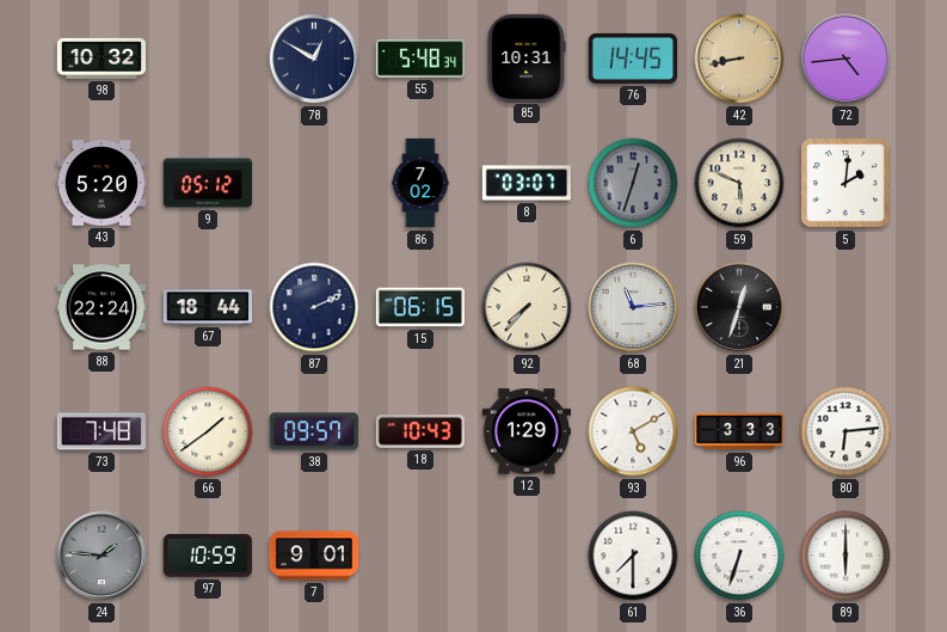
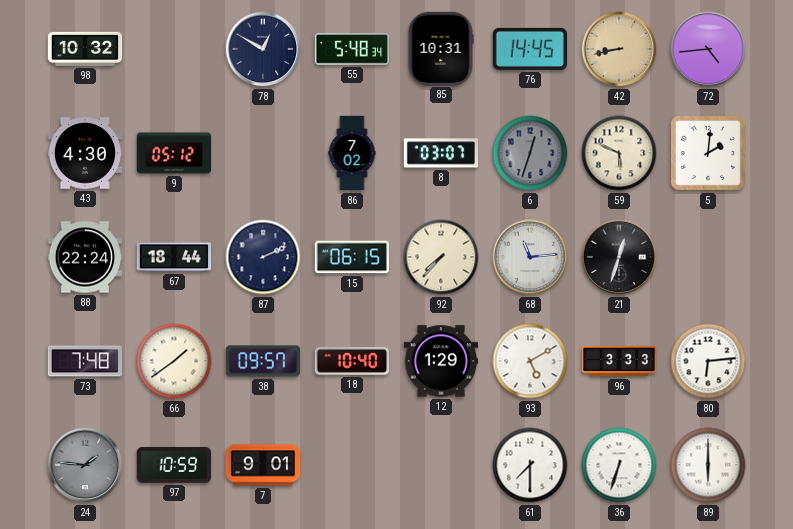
43: 5:20 -> 4:30
18: 10:43 -> 10:40
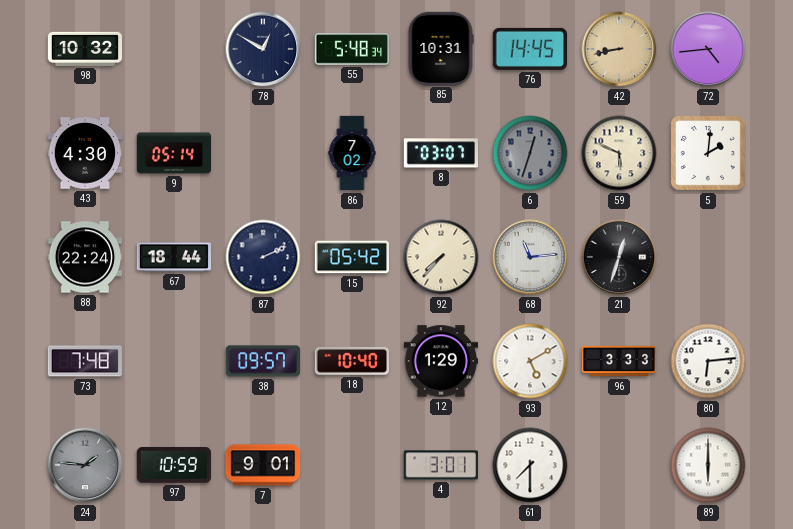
9: 05:12 -> 05:14
15: 06:15 -> 05:42
66: 1:39 -> none
4: none -> 3:01
36: 6:33 -> none
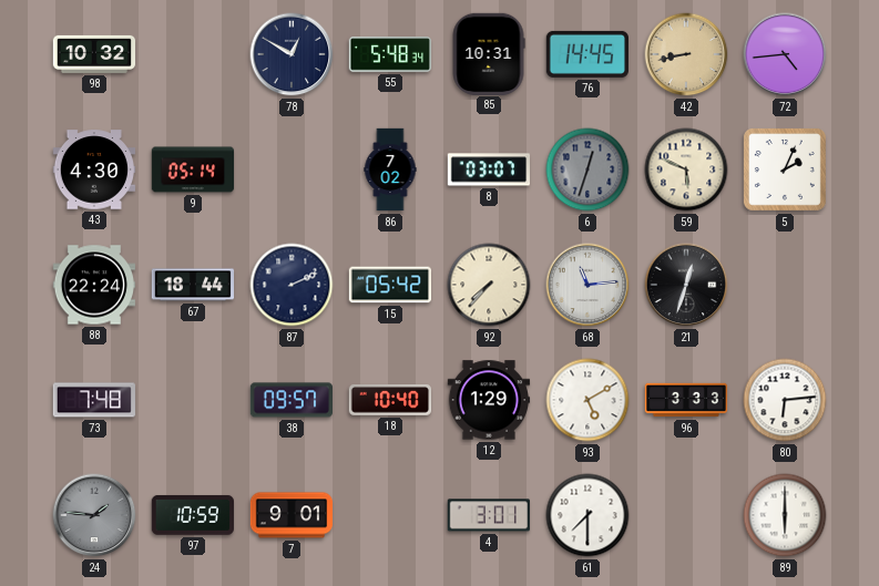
5: 2:01 -> 2:04
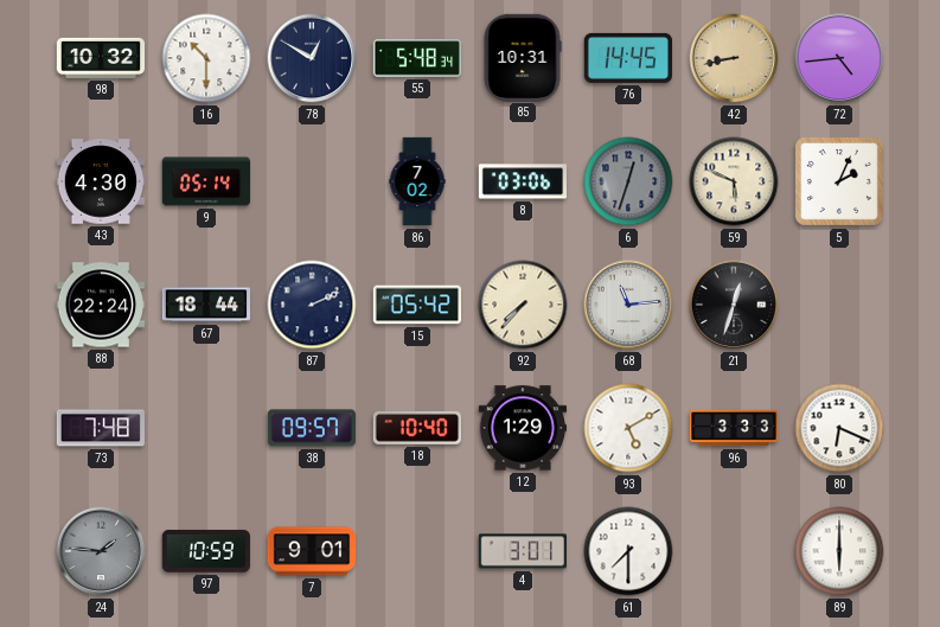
16: none -> 10:30
8: 03:07 -> 03:06
80: 6:14 -> 6:19
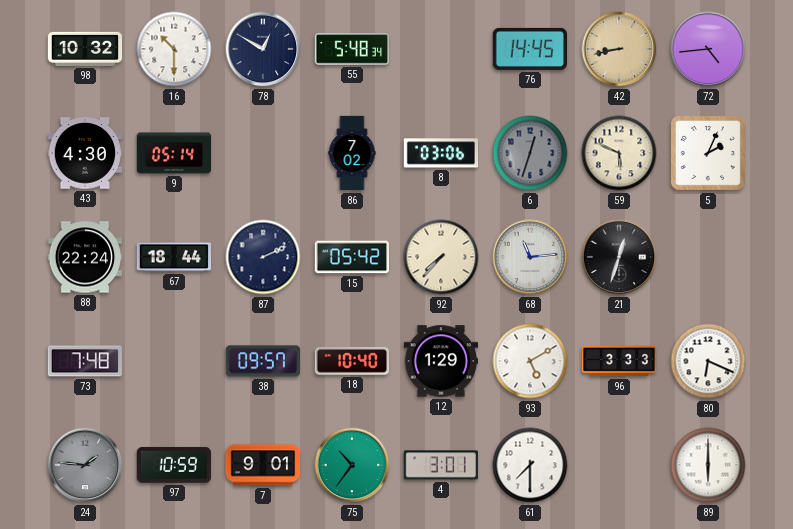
85: 10:31 -> none
75: none -> 10:36
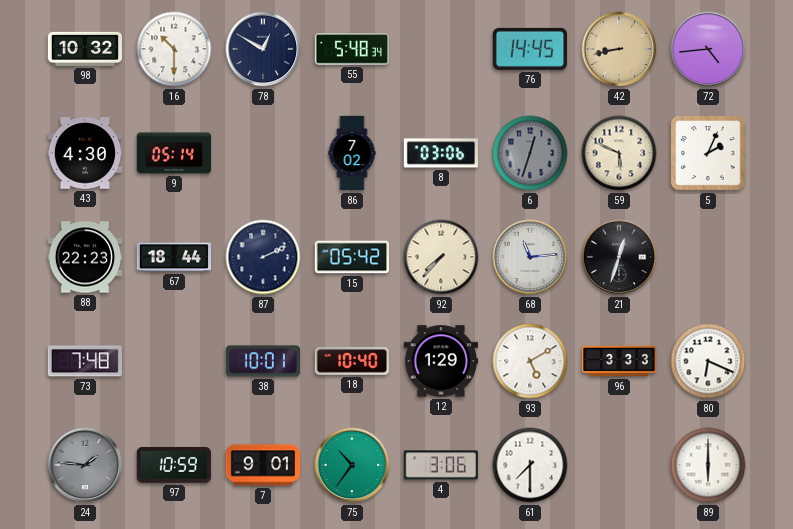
88: 22:24 -> 22:23
38: 09:57 -> 10:01
4: 3:01 -> 3:06
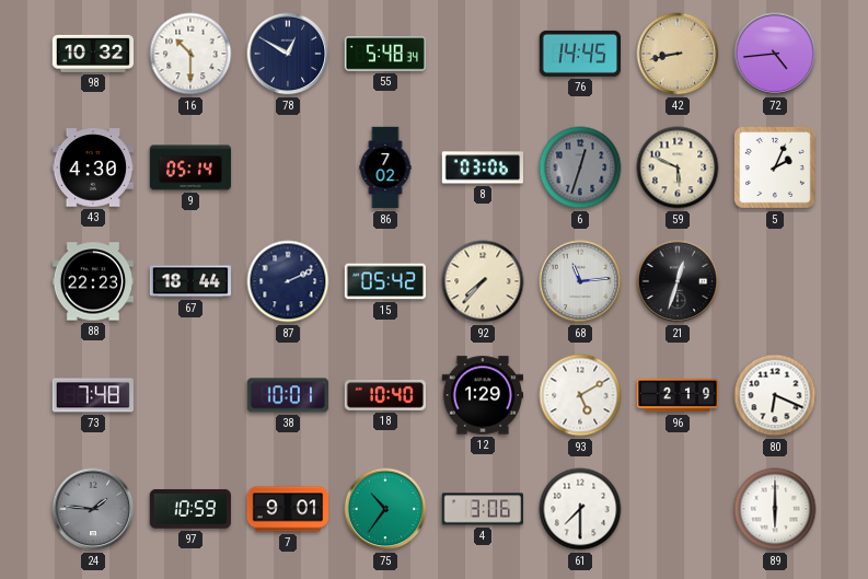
96: 3:33 -> 2:19
